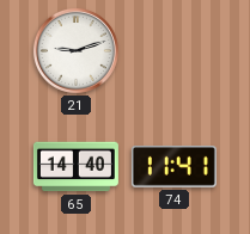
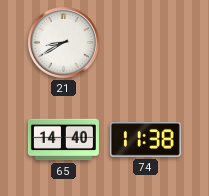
21: 9:12 -> 8:40
74: 11:41 -> 11:38
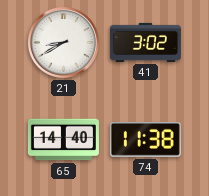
41: none -> 3:02
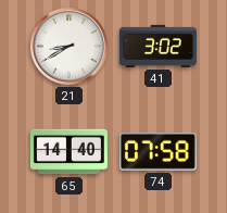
74: 11:38 -> 07:58
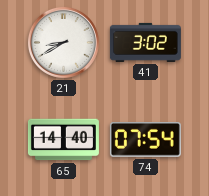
74: 07:58 -> 07:54
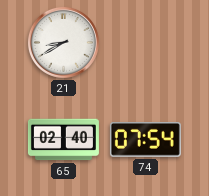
41: 3:02 -> none
65: 14:40 -> 02:40
